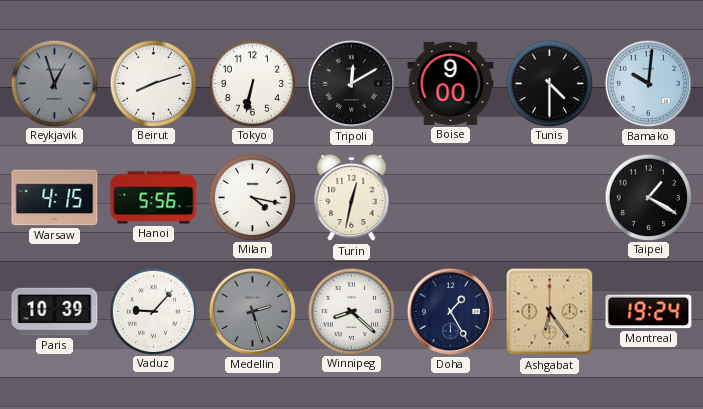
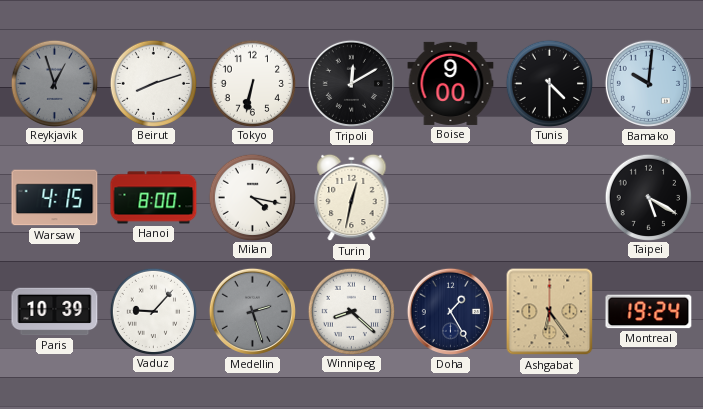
Hanoi: 5:56 -> 8:00
Taipei: 1:20 -> 5:20
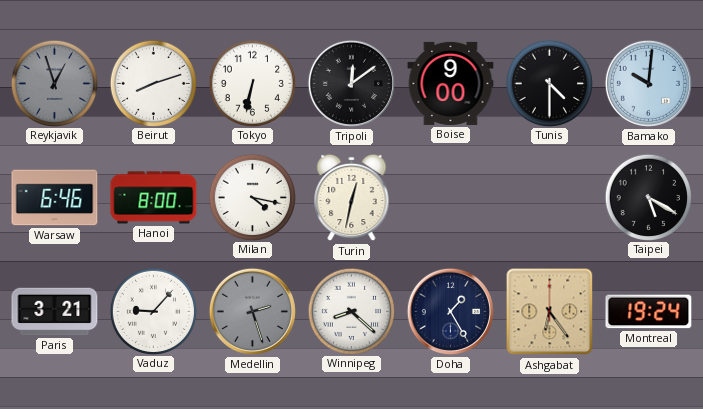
Tripoli: 12:10 -> 12:09
Warsaw: 4:15 -> 6:46
Paris: 10:39 -> 3:21
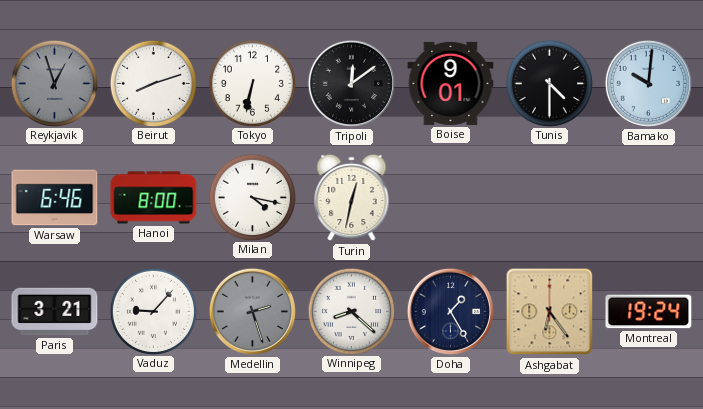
Boise: 9:00 -> 9:01
Taipei: 5:20 -> none
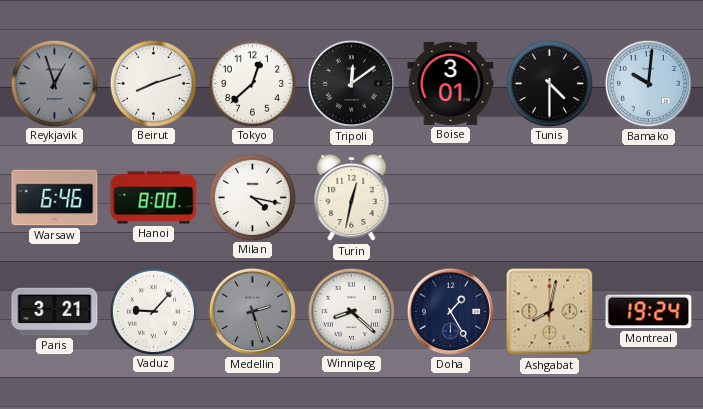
Tokyo: 6:32 -> 12:38
Boise: 9:01 -> 3:01
Ashgabat: 6:24 -> 8:02
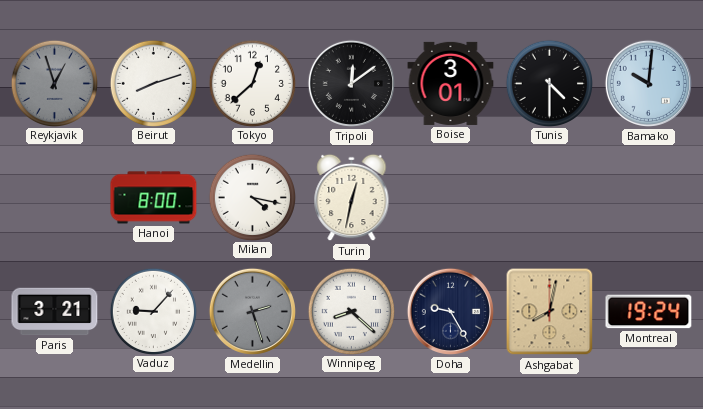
Warsaw: 6:46 -> none
Doha: 1:25 -> 9:25
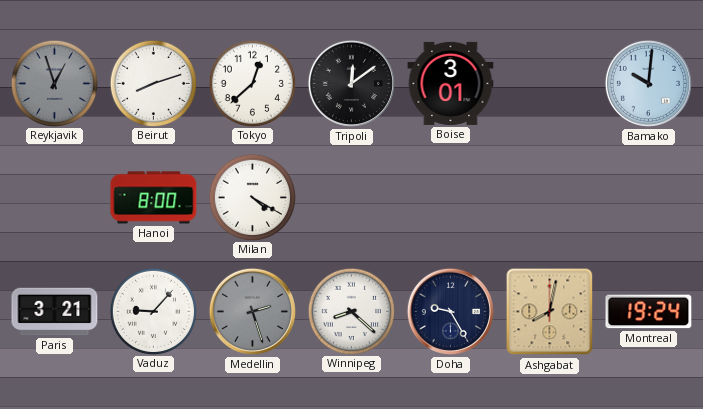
Tunis: 4:30 -> none
Milan: 4:17 -> 4:20
Turin: 12:32 -> none
